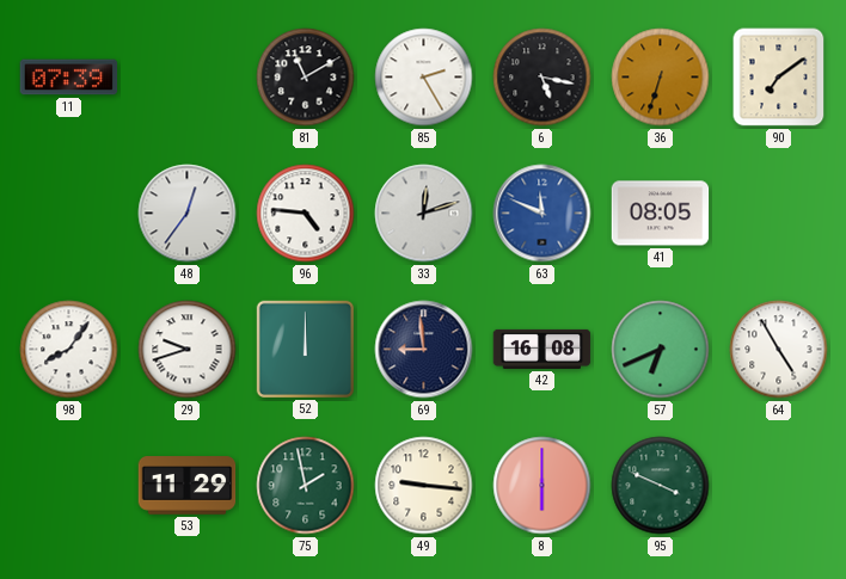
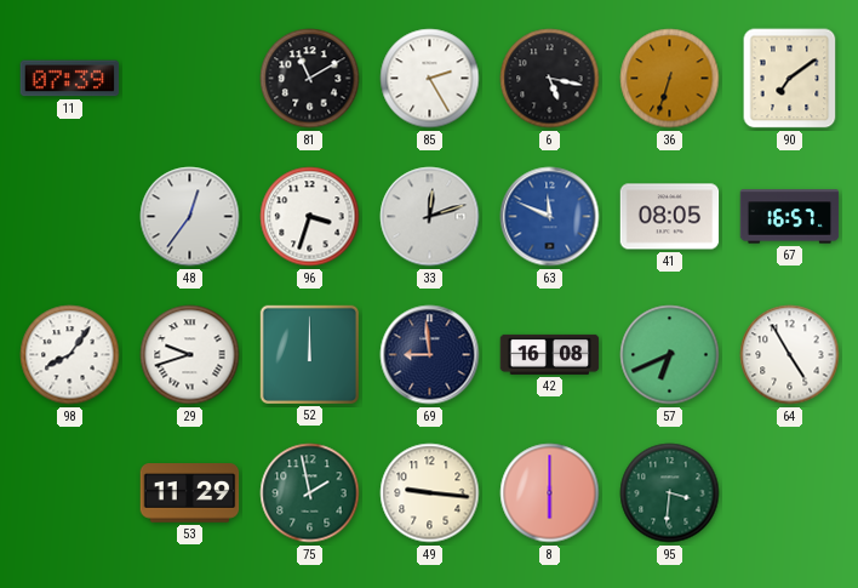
96: 4:46 -> 3:33
67: none -> 16:57
95: 3:49 -> 3:31
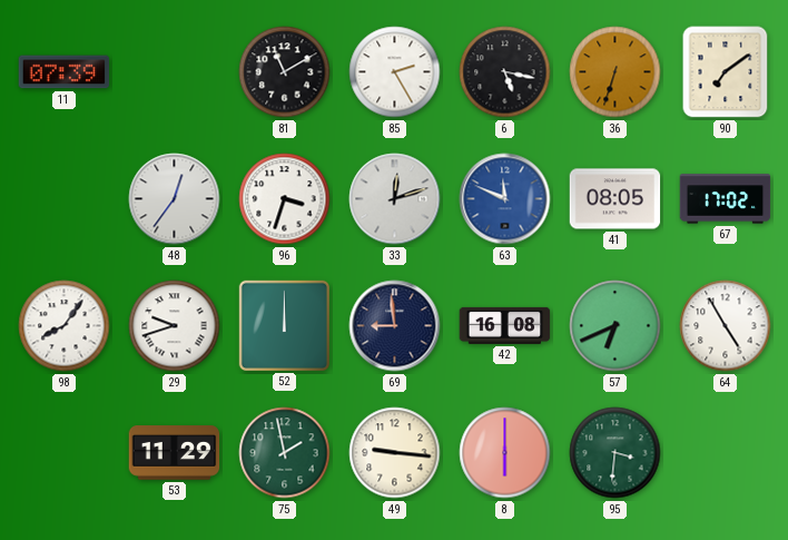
67: 16:57 -> 17:02
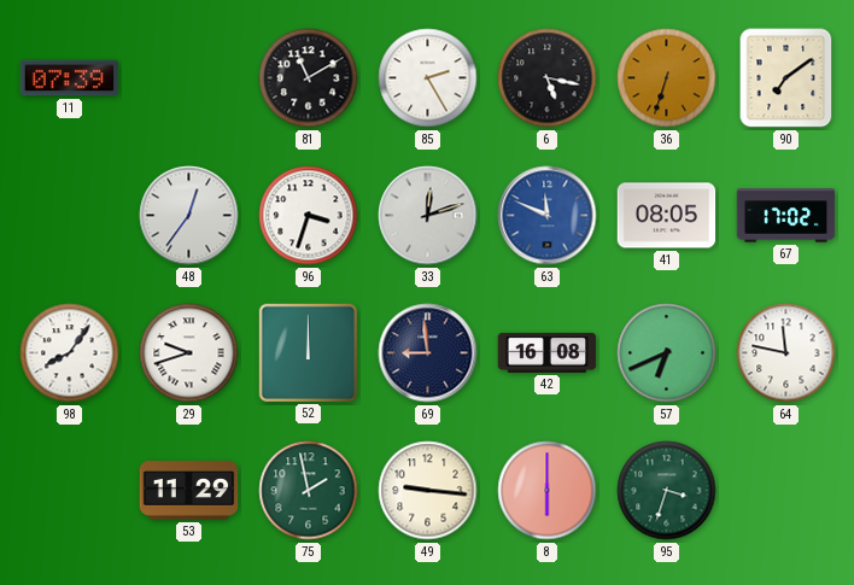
64: 4:55 -> 11:47
95: 3:31 -> 3:33
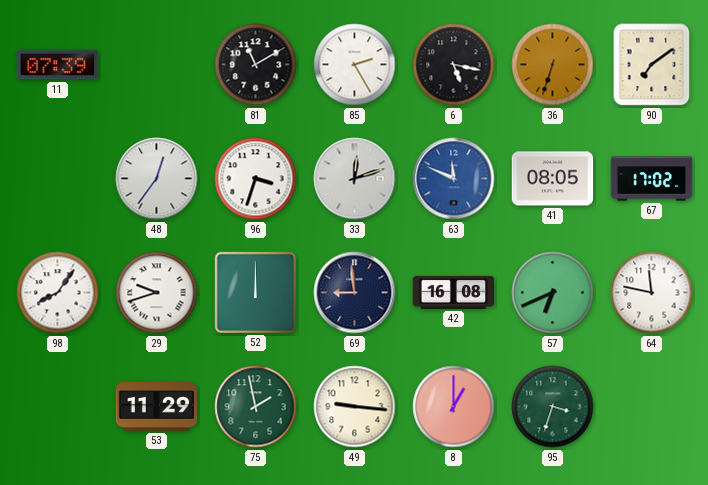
8: 6:00 -> 1:00
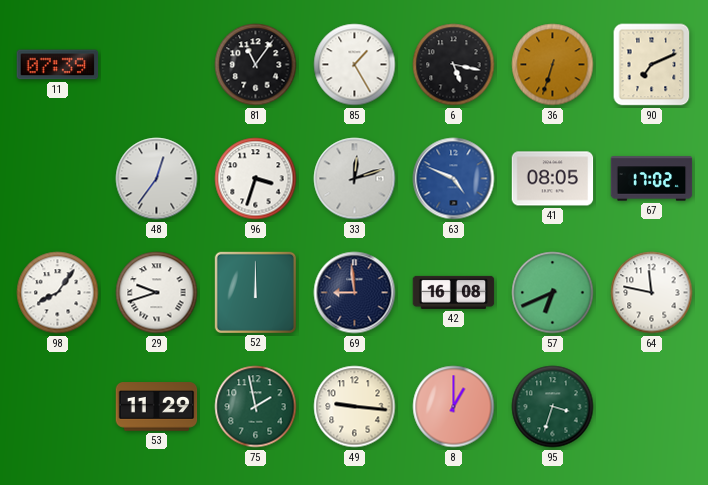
81: 11:10 -> 11:06
85: 2:25 -> 1:25
90: 7:09 -> 7:11
63: 11:49 -> 4:49
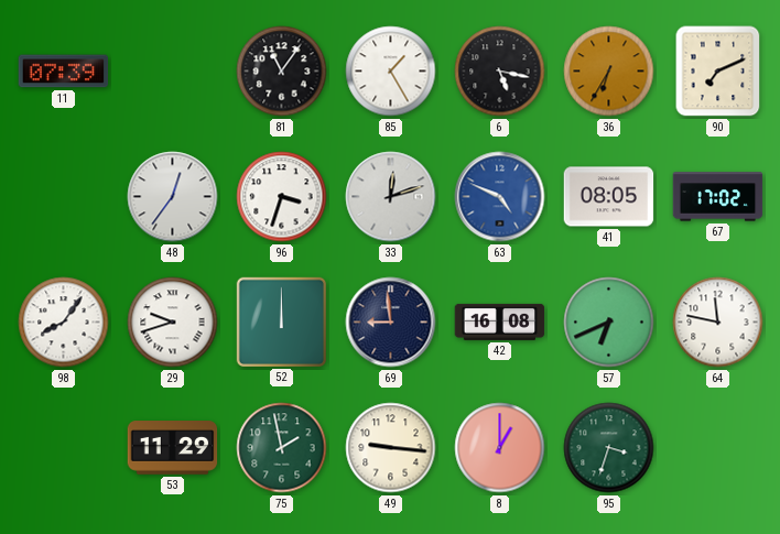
36: 6:33 -> 6:35
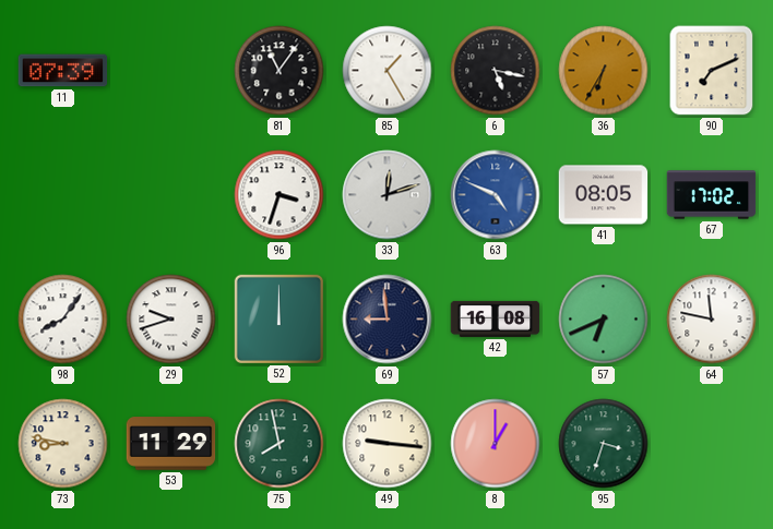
48: 12:36 -> none
73: none -> 8:47
75: 1:58 -> 7:58
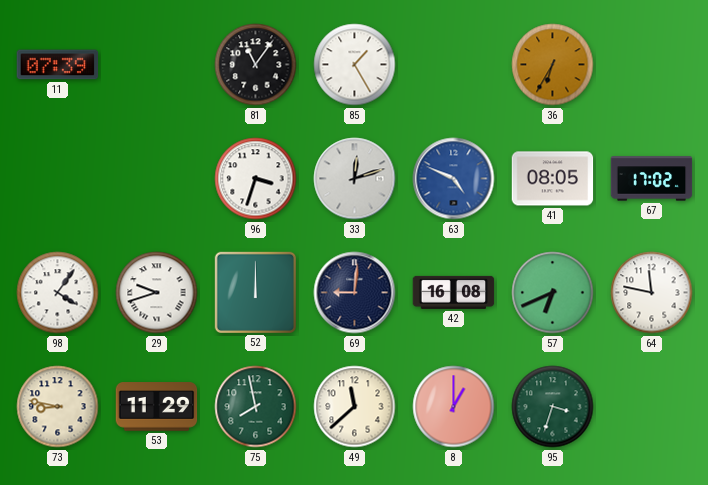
6: 5:17 -> none
90: 7:11 -> none
98: 8:06 -> 4:06
69: 8:59 -> 9:01
49: 9:16 -> 11:38
